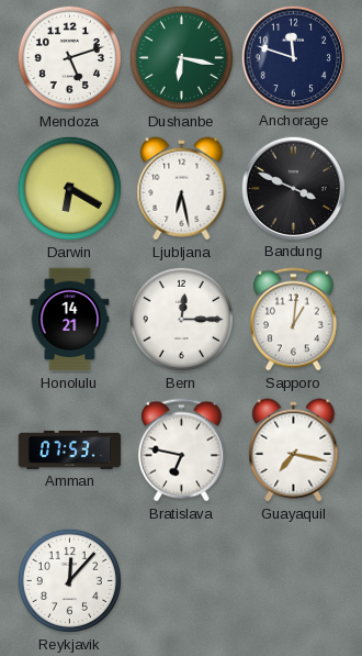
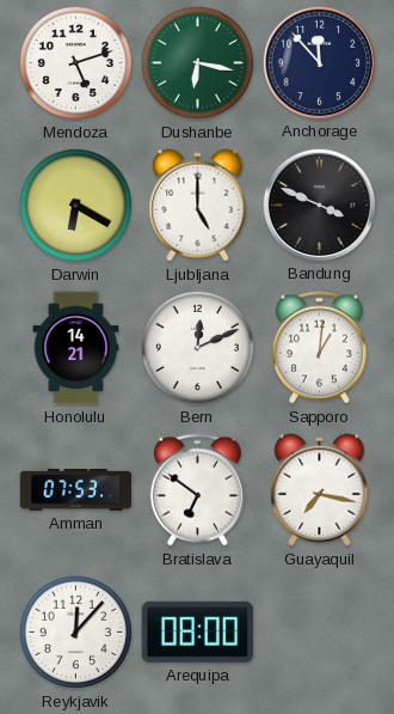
Anchorage: 11:48 -> 11:53
Ljubljana: 6:28 -> 5:00
Bern: 12:15 -> 12:11
Bratislava: 6:47 -> 6:51
Arequipa: none -> 08:00
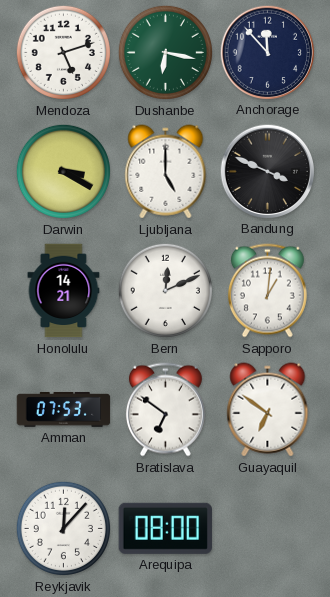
Darwin: 6:20 -> 3:20
Guayaquil: 7:17 -> 6:51
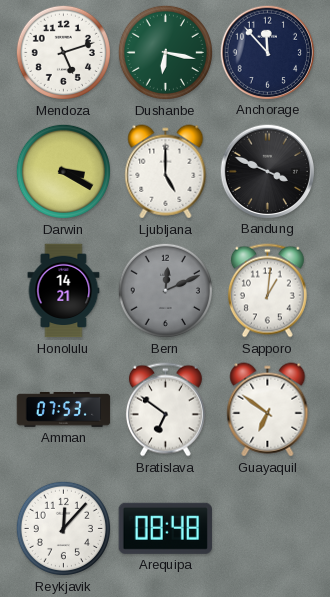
Bern dial: white -> grey
Arequipa: 08:00 -> 08:48
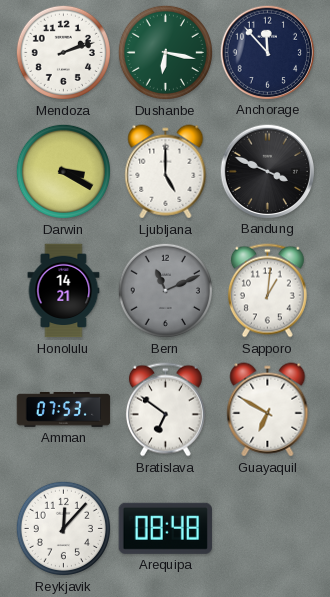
Mendoza: 5:12 -> 2:12
Bern: 12:11 -> 11:11
Guayaquil: 6:51 -> 6:50
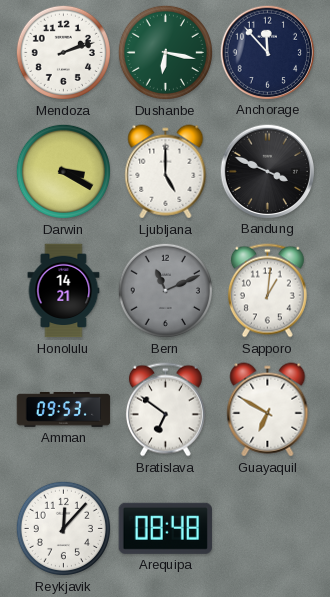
Amman: 07:53 -> 09:53
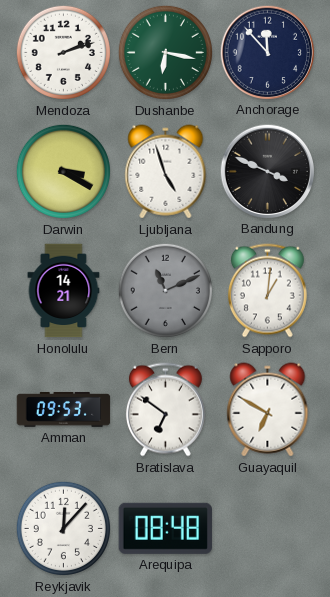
Ljubljana: 5:00 -> 4:57
